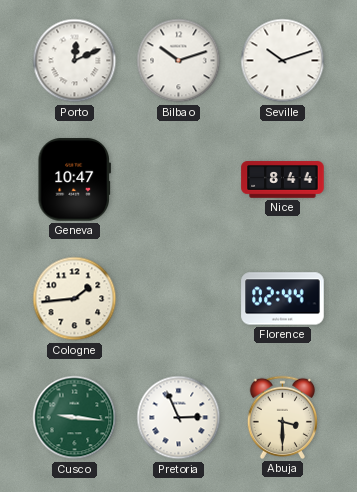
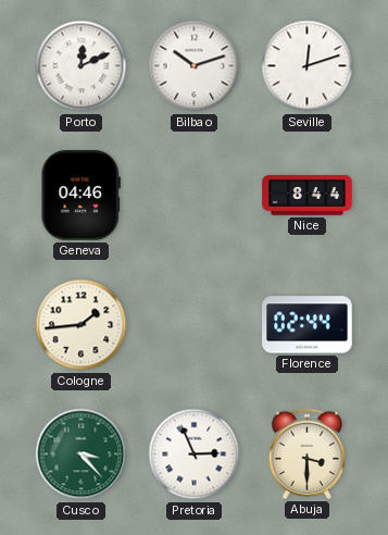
Seville: 10:12 -> 12:12
Geneva: 10:47 -> 04:46
Cusco: 9:16 -> 3:23
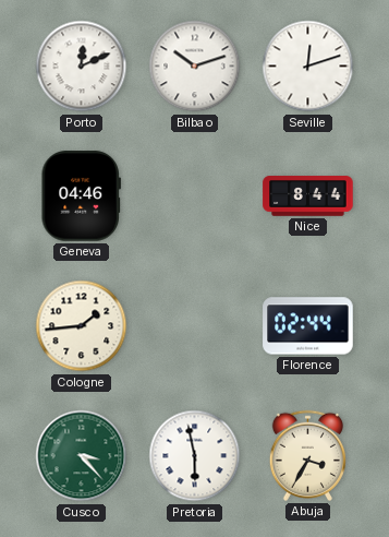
Pretoria: 2:56 -> 5:58
Abuja: 3:30 -> 3:35
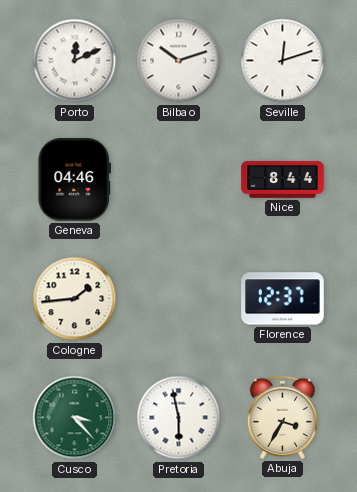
Florence: 02:44 -> 12:37
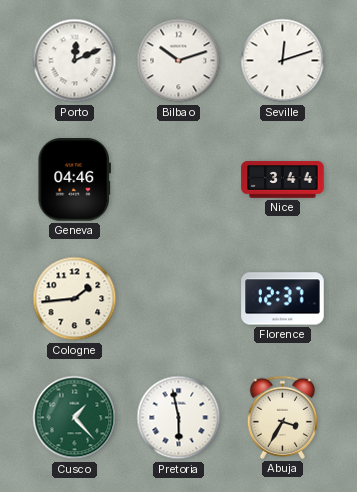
Nice: 8:44 -> 3:44
Cusco: 3:23 -> 1:23
